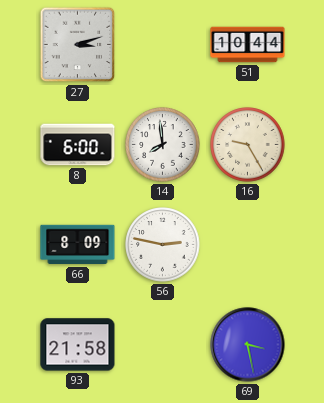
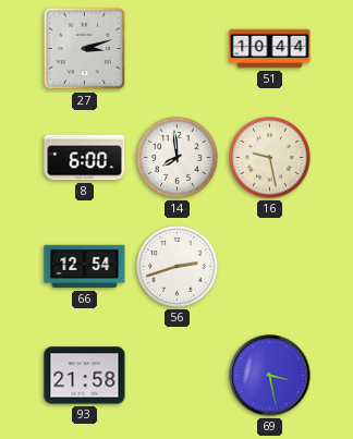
16: 9:25 -> 9:28
66: 8:09 -> 12:54
56: 2:47 -> 2:42
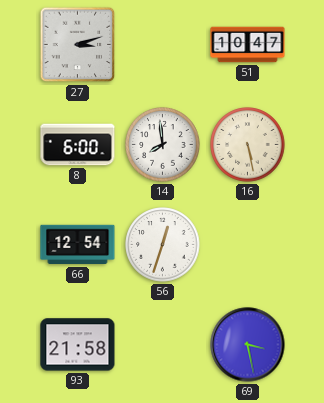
51: 10:44 -> 10:47
16: 9:28 -> 5:28
56: 2:42 -> 12:33
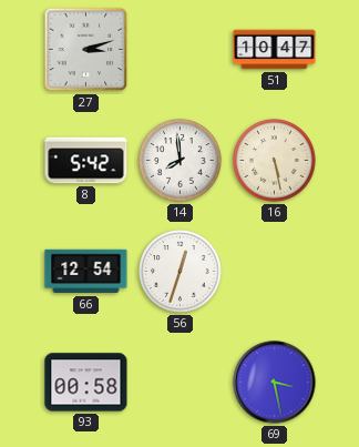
8: 6:00 -> 5:42
93: 21:58 -> 00:58
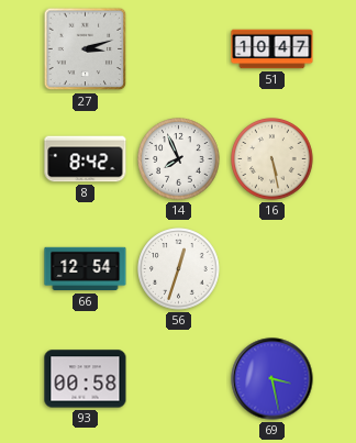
8: 5:42 -> 8:42
14: 7:59 -> 7:56
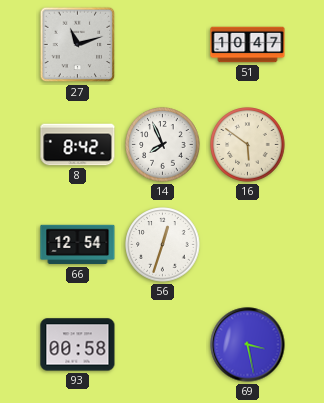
27: 3:12 -> 11:12
16: 5:28 -> 5:51
